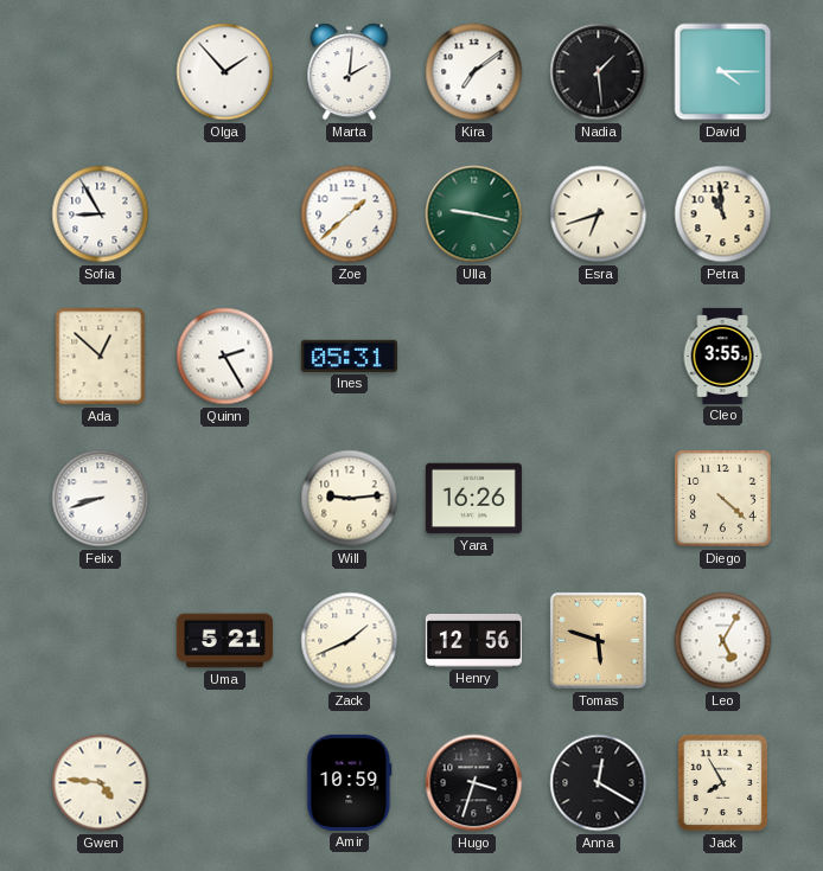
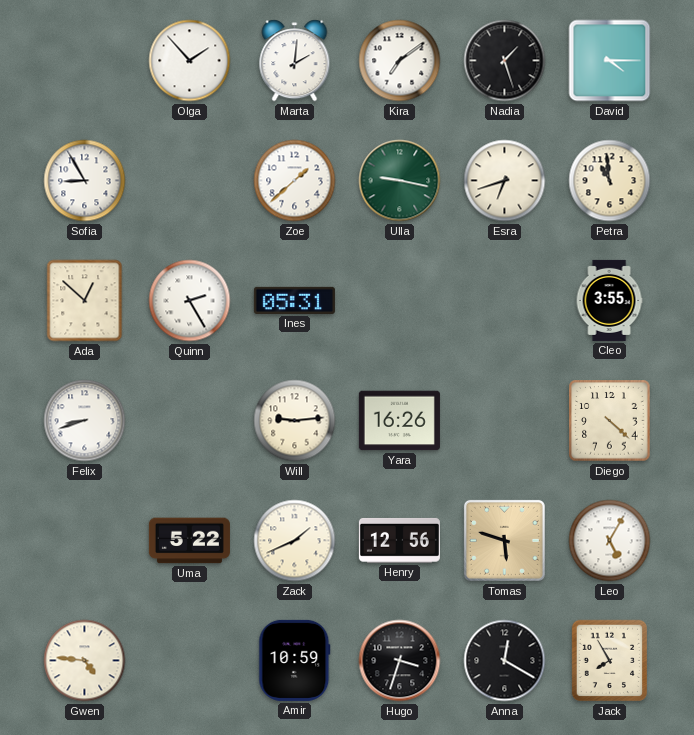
Nadia: 1:29 -> 1:27
Uma: 5:21 -> 5:22
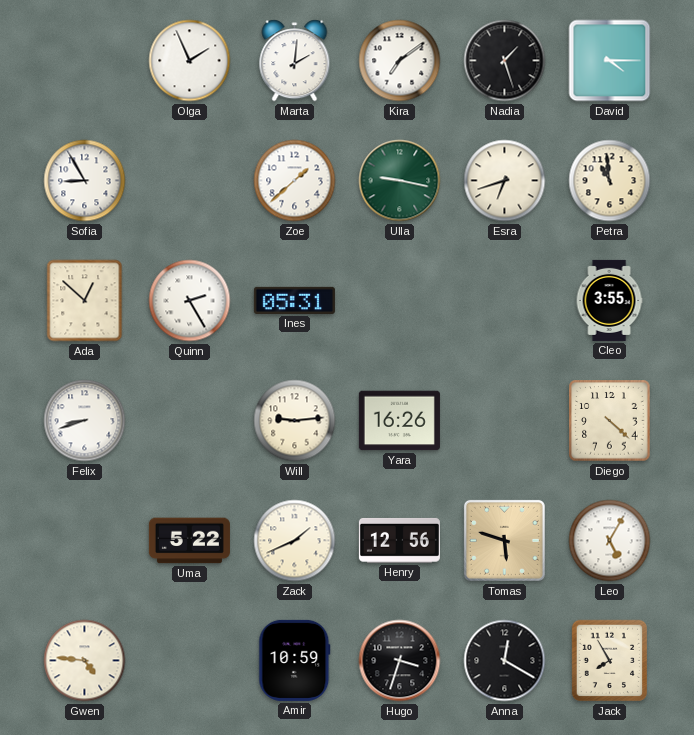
Olga: 1:53 -> 1:56
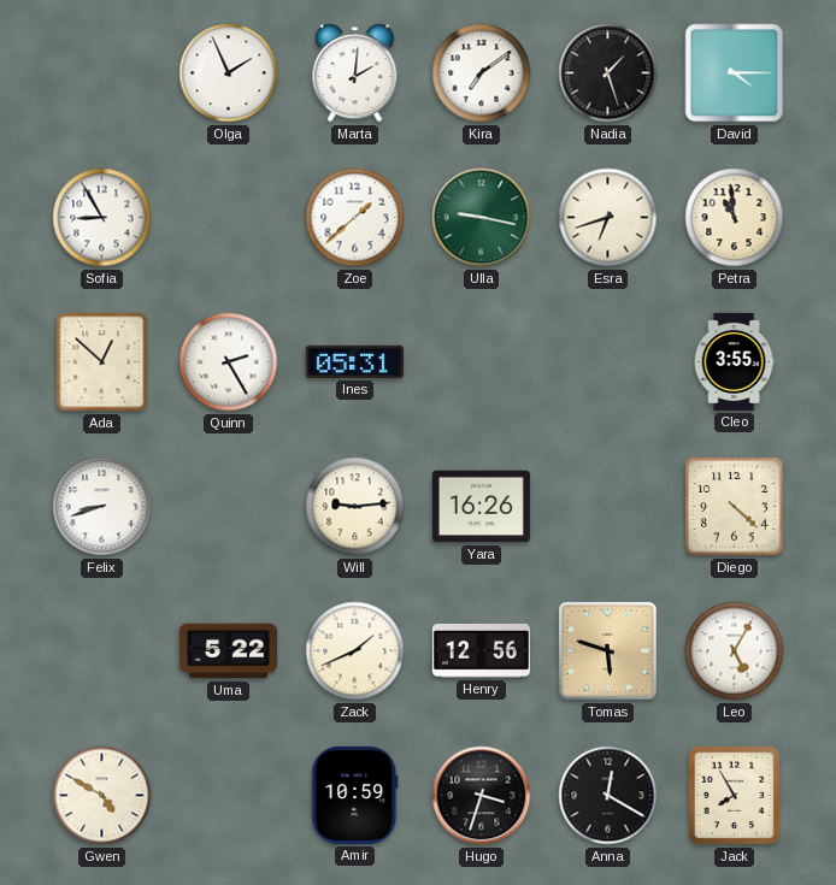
Gwen: 4:46 -> 4:50
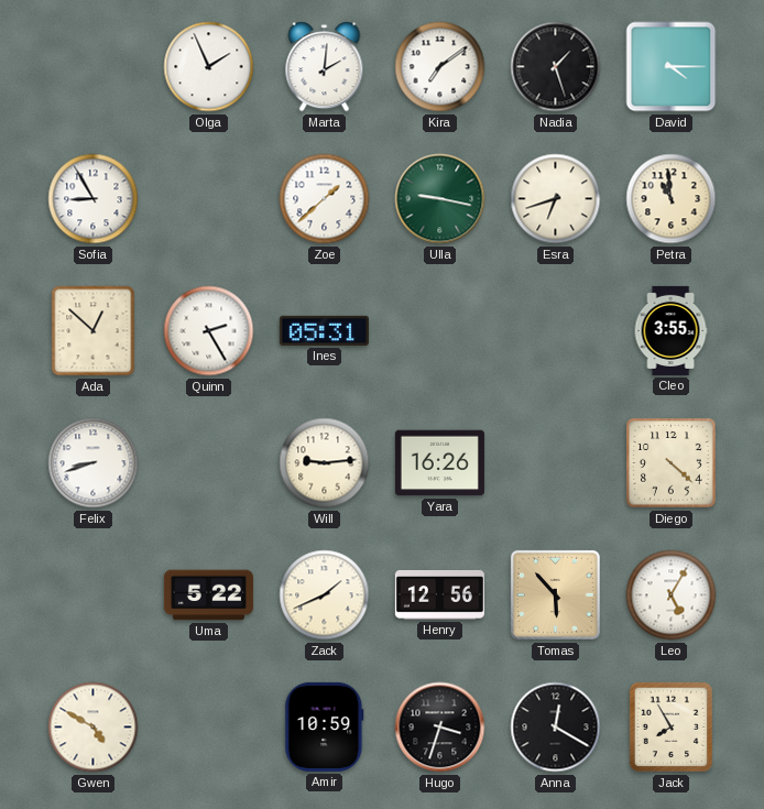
Tomas: 5:48 -> 5:53
